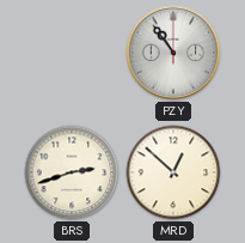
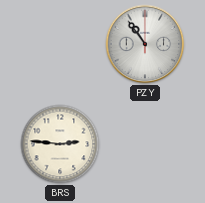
BRS: 2:42 -> 2:46
MRD: 12:52 -> none
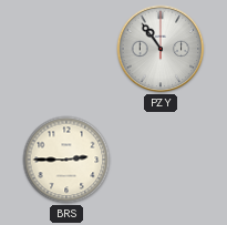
BRS: 2:46 -> 2:45
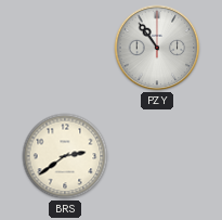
BRS: 2:45 -> 2:39
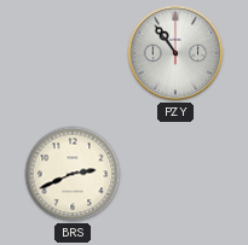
BRS: 2:39 -> 2:41
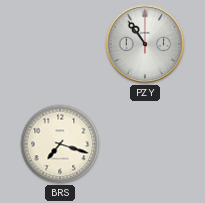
BRS: 2:41 -> 7:18
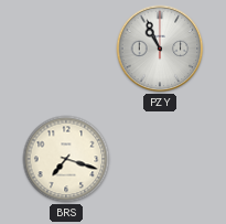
PZY: 10:54 -> 10:56
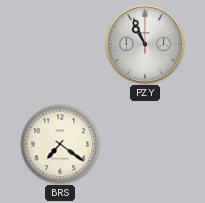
BRS: 7:18 -> 7:21
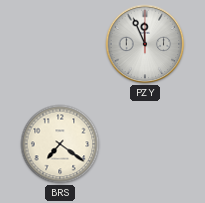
PZY: 10:56 -> 11:56
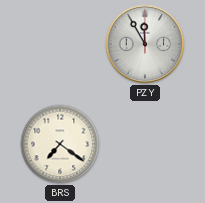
PZY: 11:56 -> 11:55
